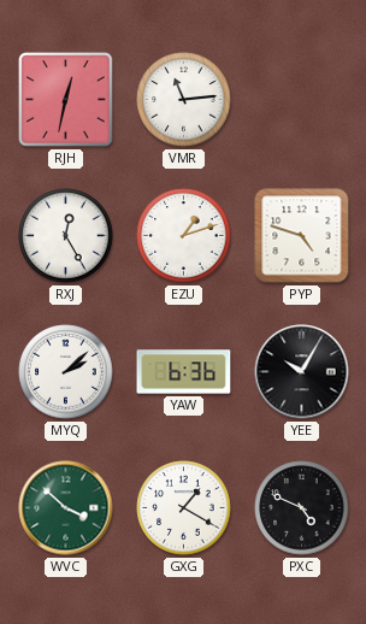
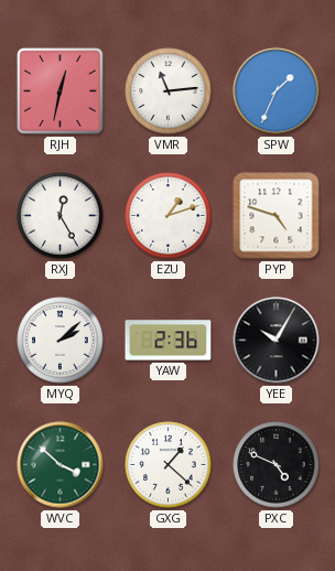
SPW: none -> 1:34
YAW: 6:36 -> 2:36
GXG: 1:20 -> 1:22
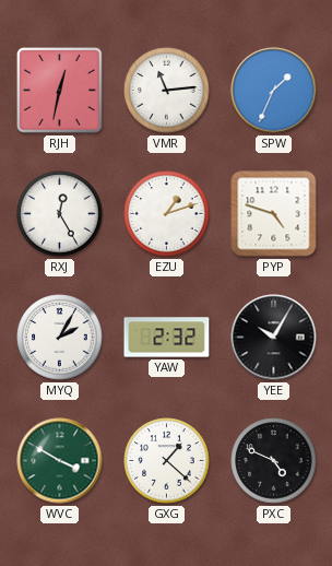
MYQ: 2:08 -> 2:05
YAW: 2:36 -> 2:32
WVC: 3:52 -> 3:50
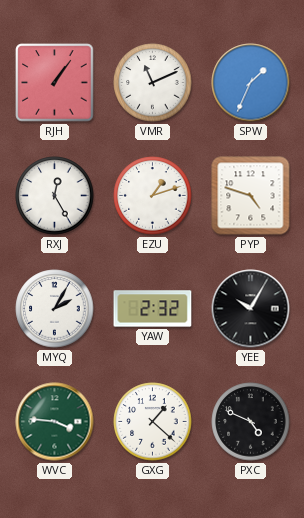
RJH: 12:32 -> 1:06
VMR: 11:14 -> 11:11
WVC: 3:50 -> 3:46
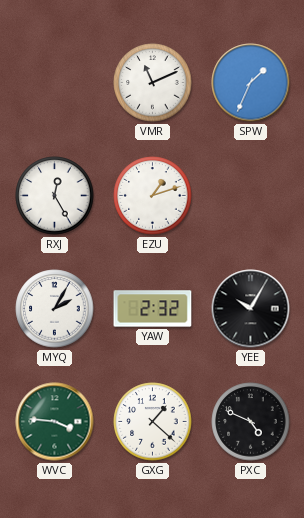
RJH: 1:06 -> none
PYP: 4:48 -> none
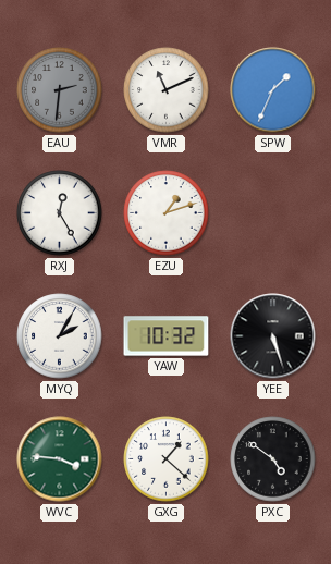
EAU: none -> 2:31
YAW: 2:32 -> 10:32
YEE: 10:05 -> 5:27
PXC: 4:49 -> 4:51
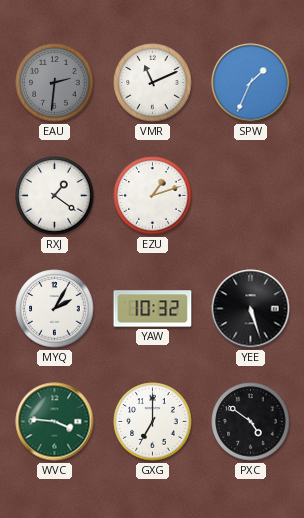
RXJ: 12:25 -> 1:21
GXG: 1:22 -> 7:00
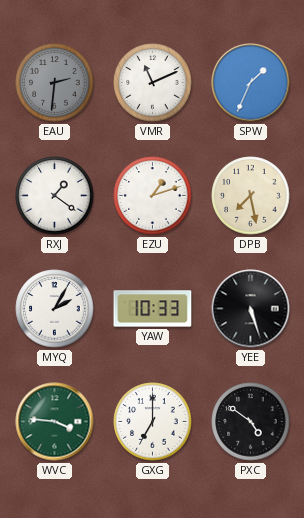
DPB: none -> 7:28
YAW: 10:32 -> 10:33
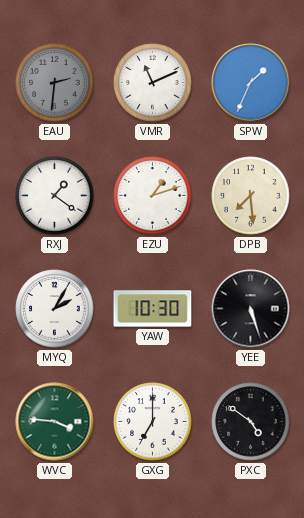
DPB: 7:28 -> 7:29
YAW: 10:33 -> 10:30
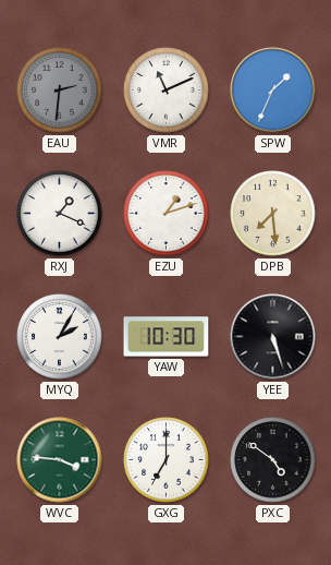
RXJ: 1:21 -> 1:19
